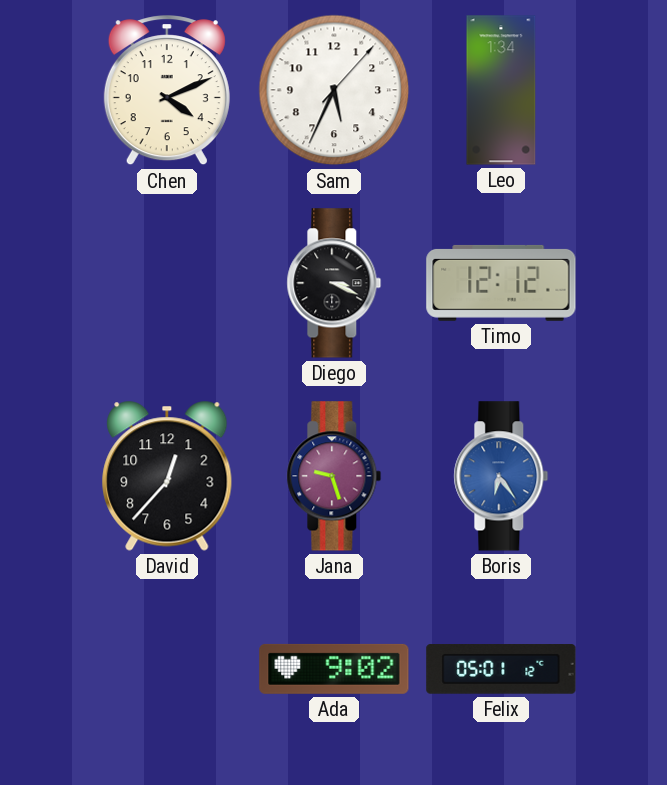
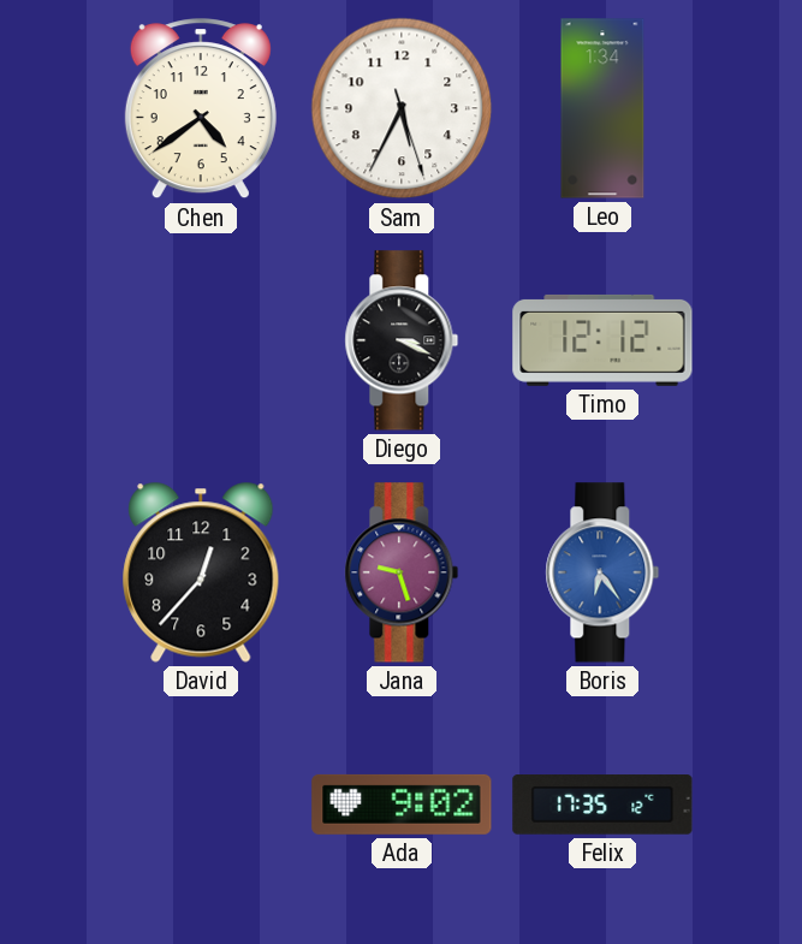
Chen: 4:11 -> 4:39
Sam: 5:34:07 -> 5:34:27
Felix: 05:01 -> 17:35
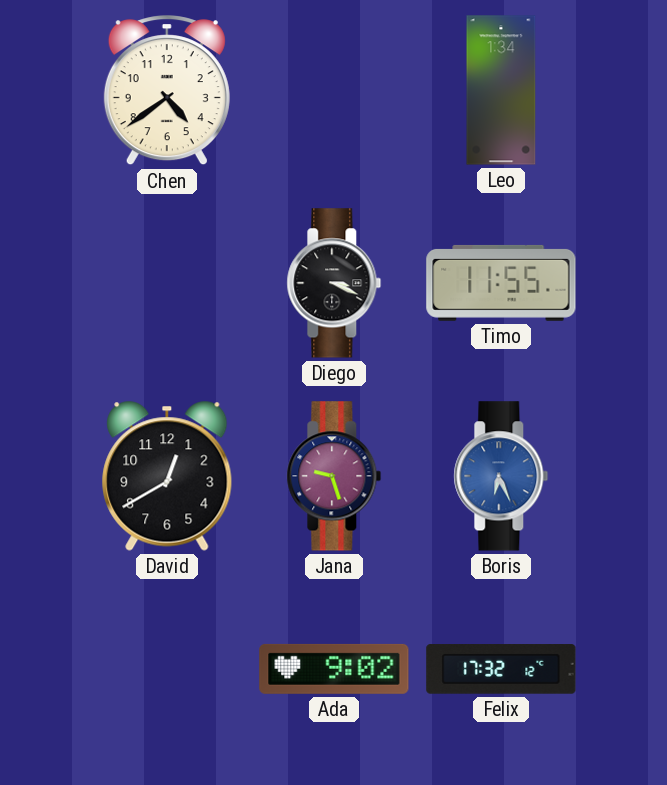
Sam: 5:34 -> none
Timo: 12:12 -> 11:55
David: 12:37 -> 12:40
Boris: 6:24 -> 6:26
Felix: 17:35 -> 17:32
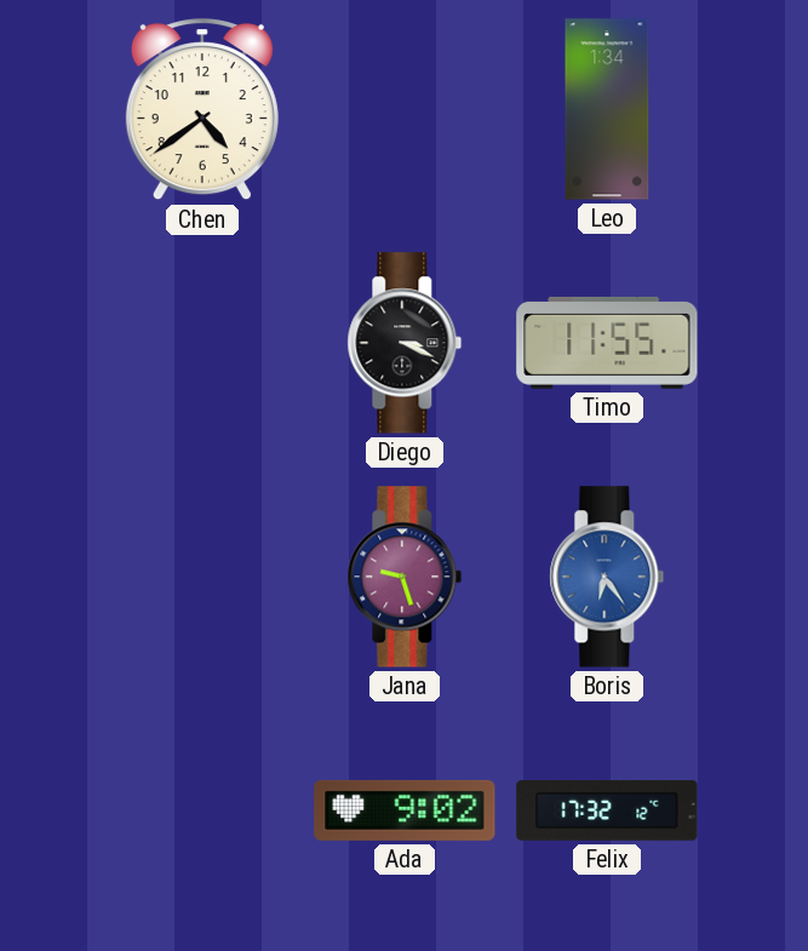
David: 12:40 -> none
Boris: 6:26 -> 6:24
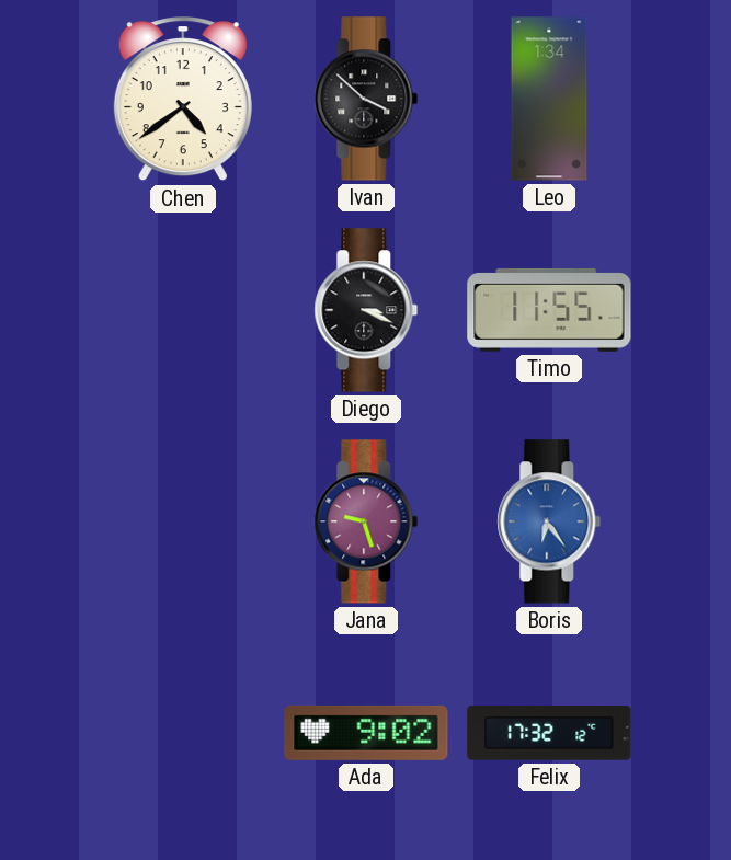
Ivan: none -> 3:52
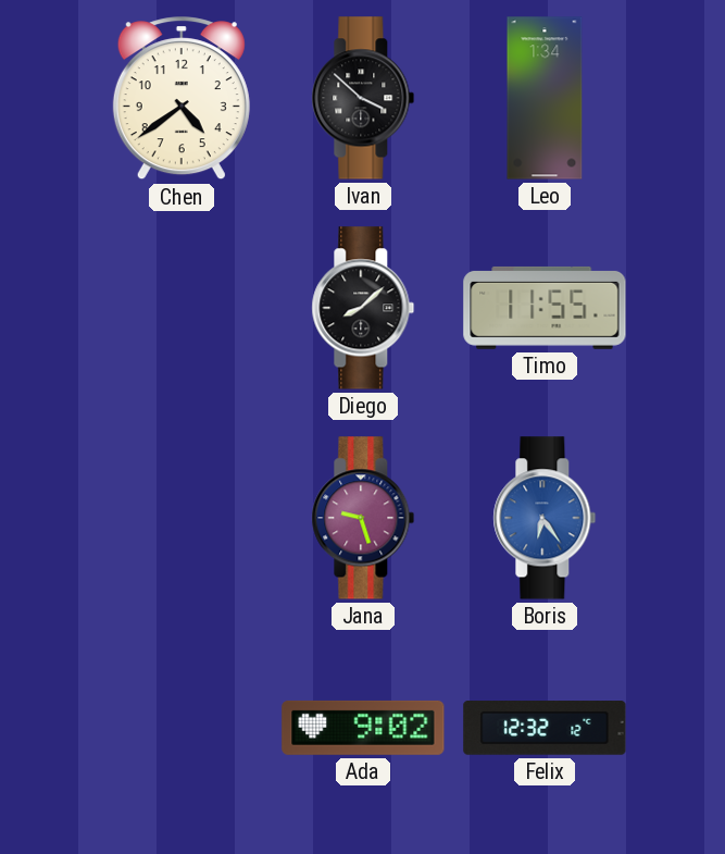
Diego: 3:19 -> 8:08
Felix: 17:32 -> 12:32
